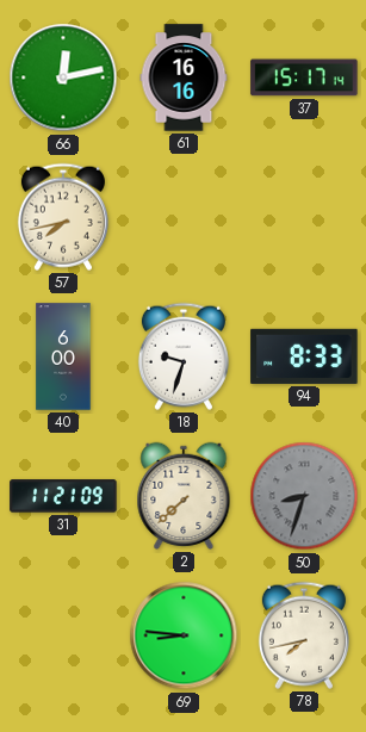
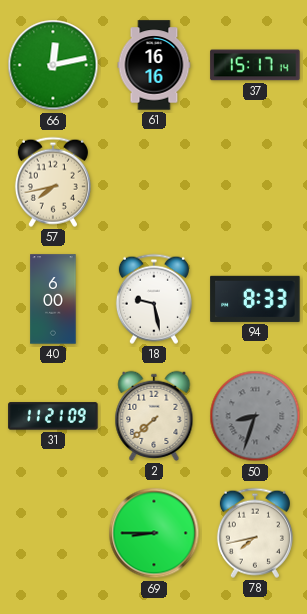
18: 9:33 -> 9:28
69: 8:46 -> 8:45
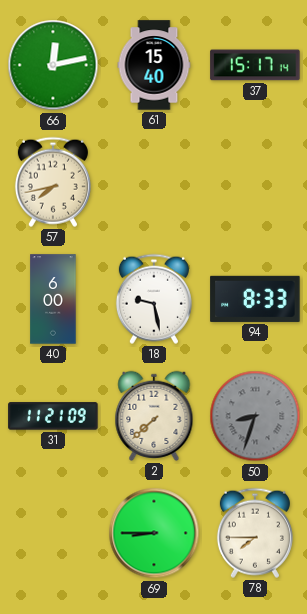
61: 16:16 -> 15:40
78: 7:43 -> 7:45
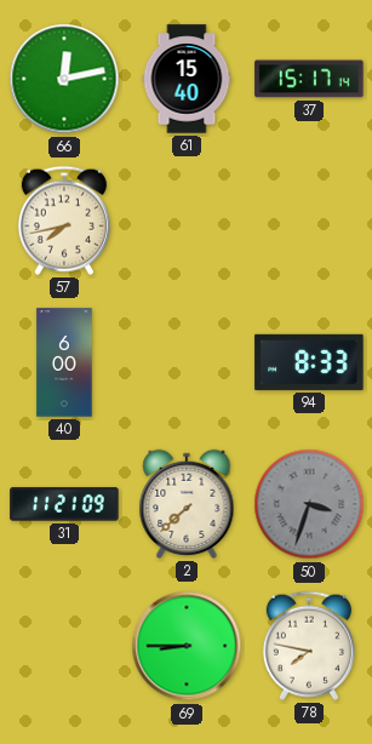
18: 9:28 -> none
50: 8:33 -> 3:33
78: 7:45 -> 7:47
